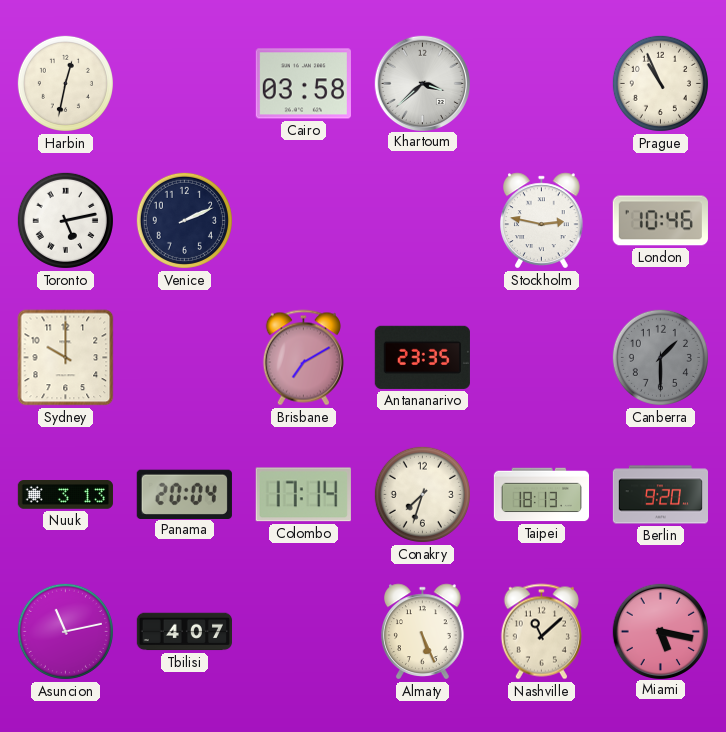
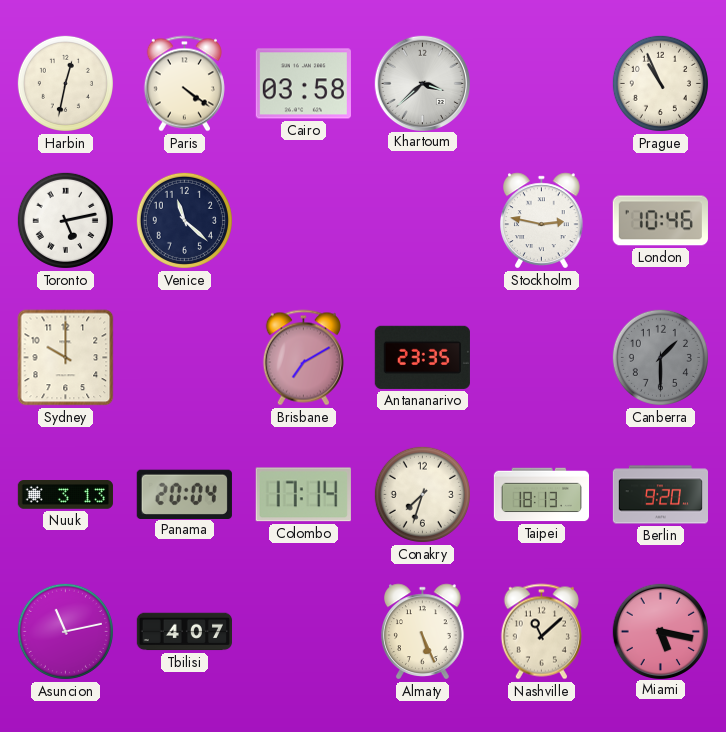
Paris: none -> 4:21
Venice: 2:11 -> 11:22
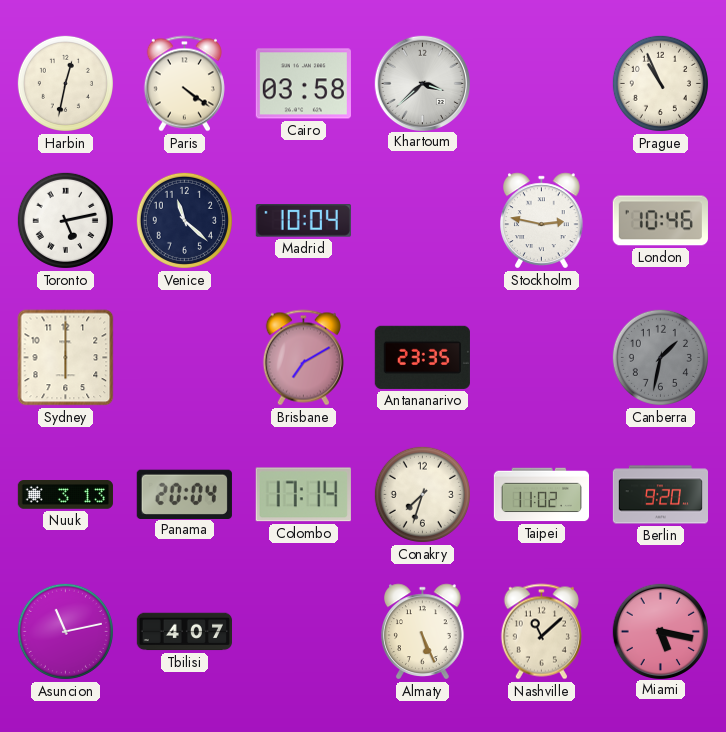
Madrid: none -> 10:04
Sydney: 10:00 -> 6:00
Canberra: 1:30 -> 1:32
Taipei: 18:13 -> 11:02
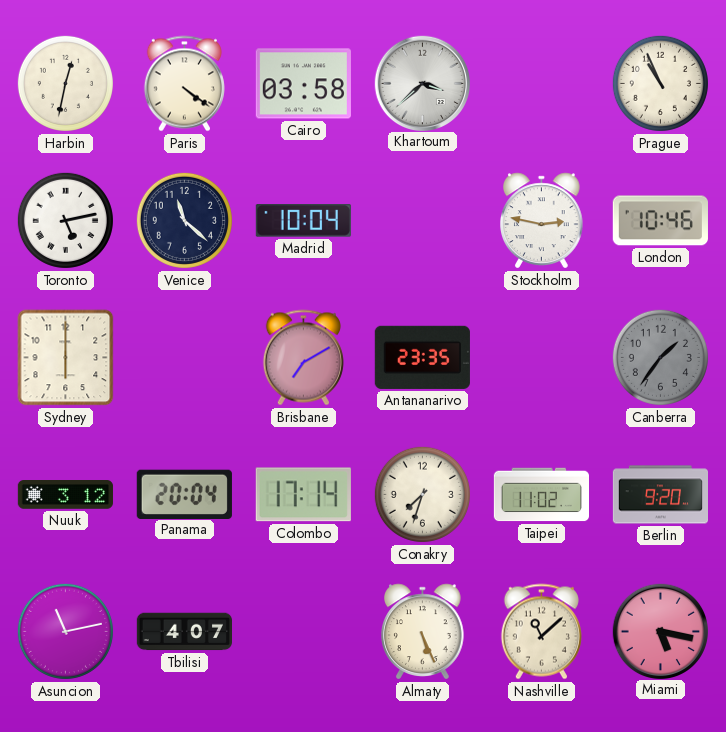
Canberra: 1:32 -> 1:36
Nuuk: 3:13 -> 3:12
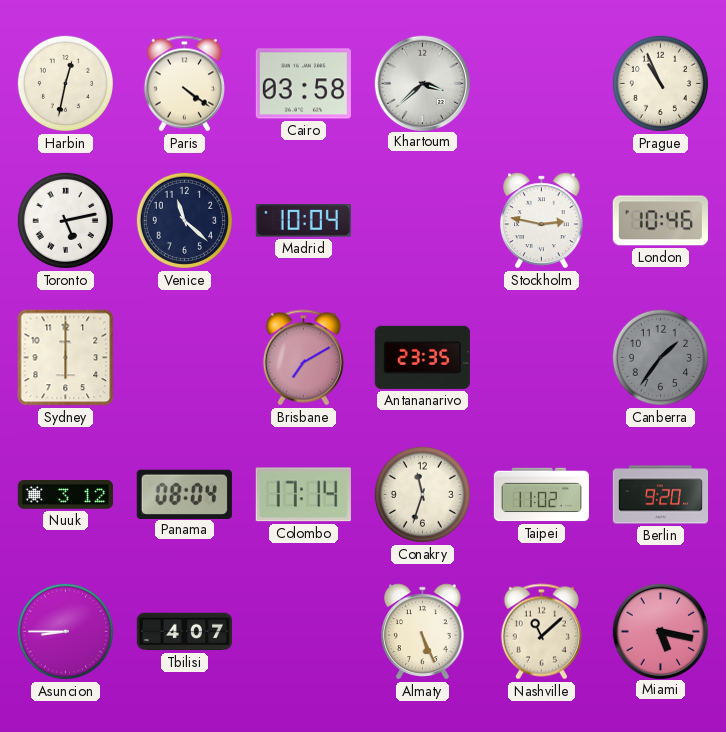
Panama: 20:04 -> 08:04
Conakry: 7:33 -> 11:33
Asuncion: 11:13 -> 8:45
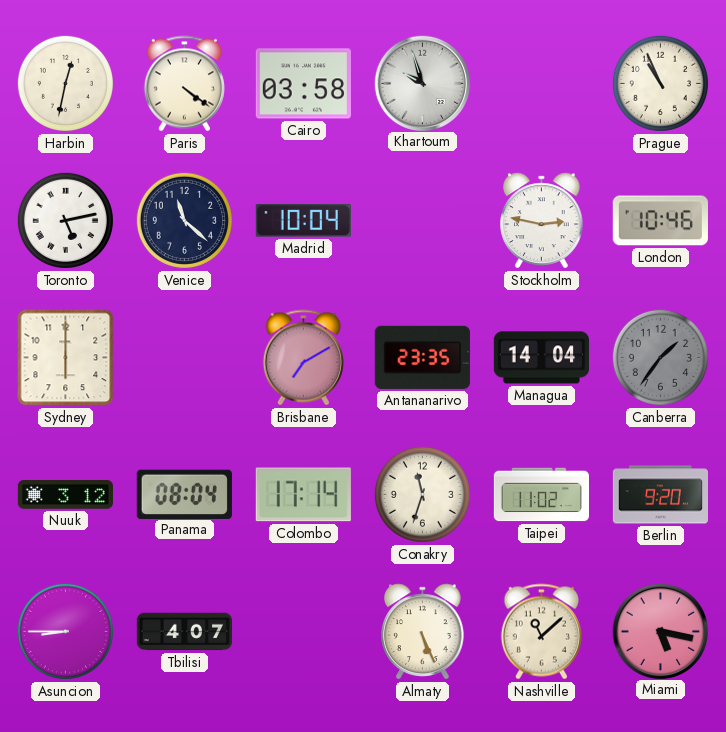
Khartoum: 3:38 -> 9:57
Managua: none -> 14:04
